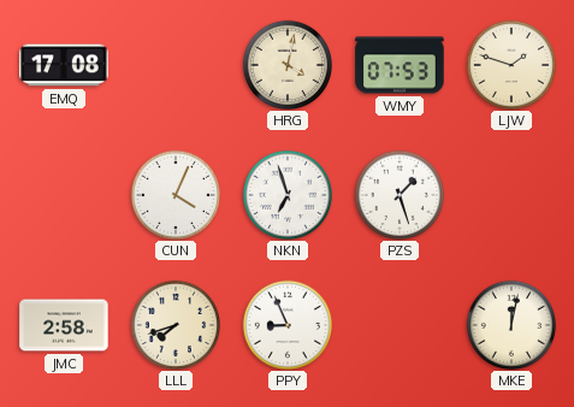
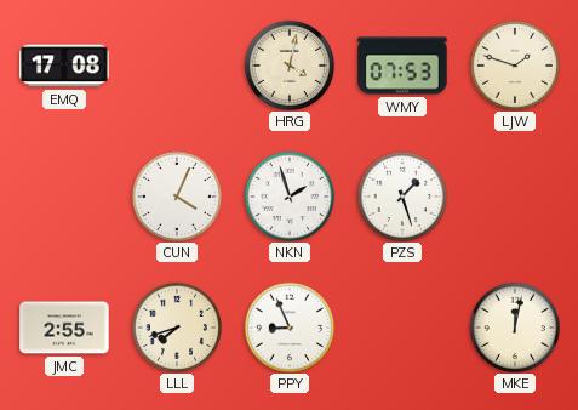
NKN: 6:57 -> 1:57
JMC: 2:58 -> 2:55
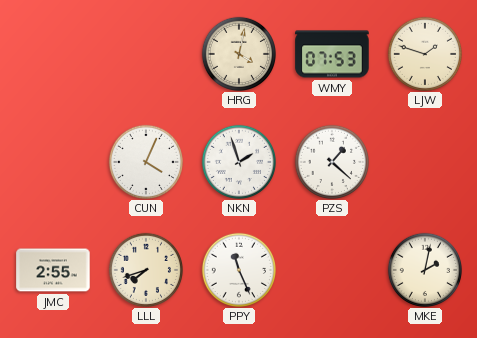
EMQ: 17:08 -> none
PZS: 1:27 -> 1:22
PPY: 8:56 -> 11:26
MKE: 12:02 -> 2:02
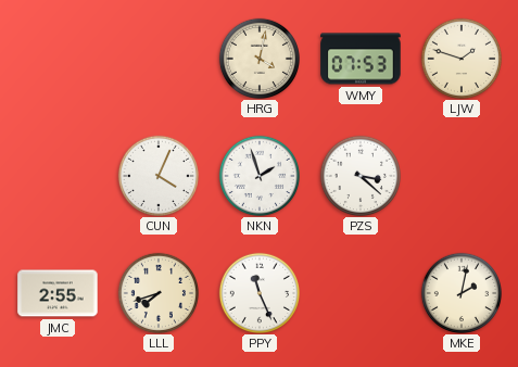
PZS: 1:22 -> 3:22
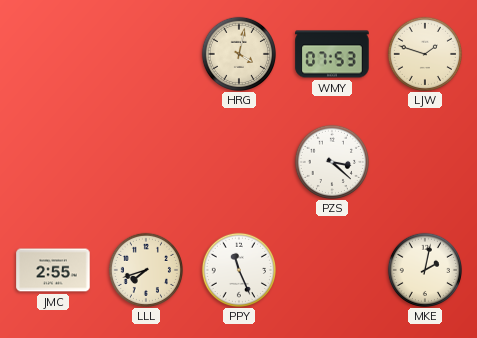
CUN: 4:04 -> none
NKN: 1:57 -> none
